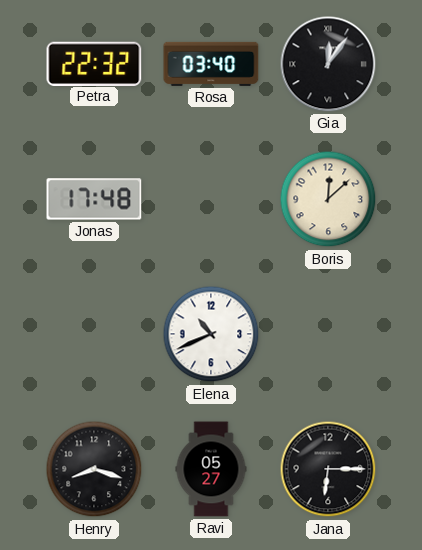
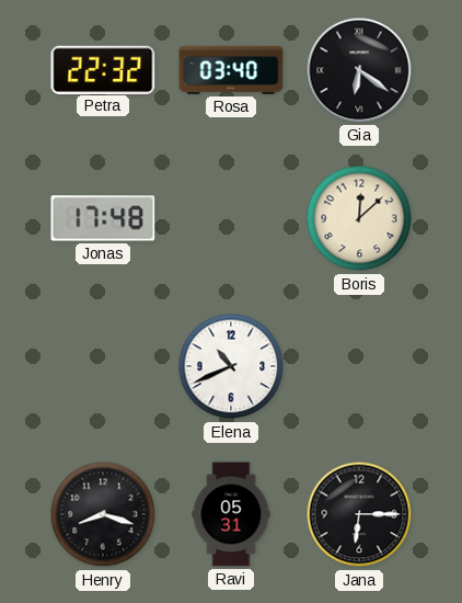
Gia: 12:06 -> 6:21
Ravi: 05:27 -> 05:31
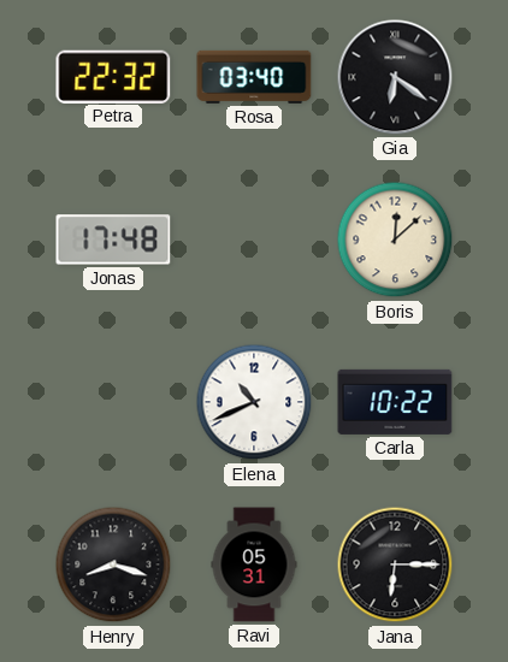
Carla: none -> 10:22
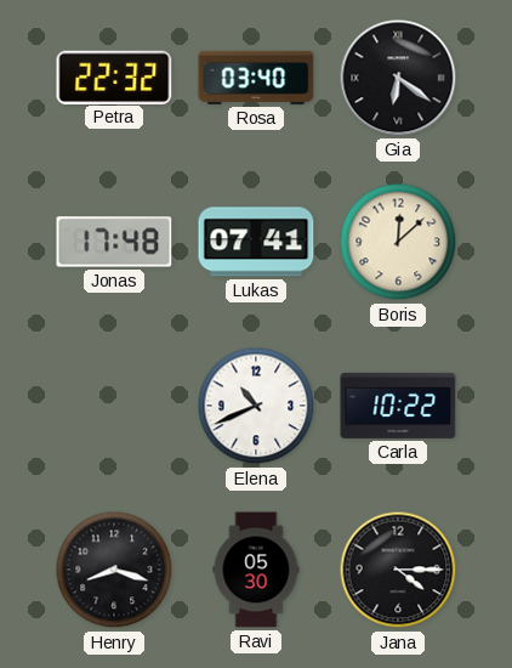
Lukas: none -> 07:41
Ravi: 05:31 -> 05:30
Jana: 6:15 -> 4:15
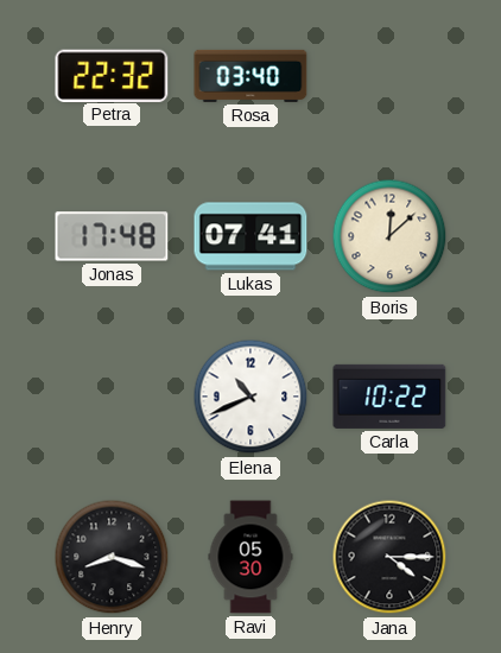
Gia: 6:21 -> none
